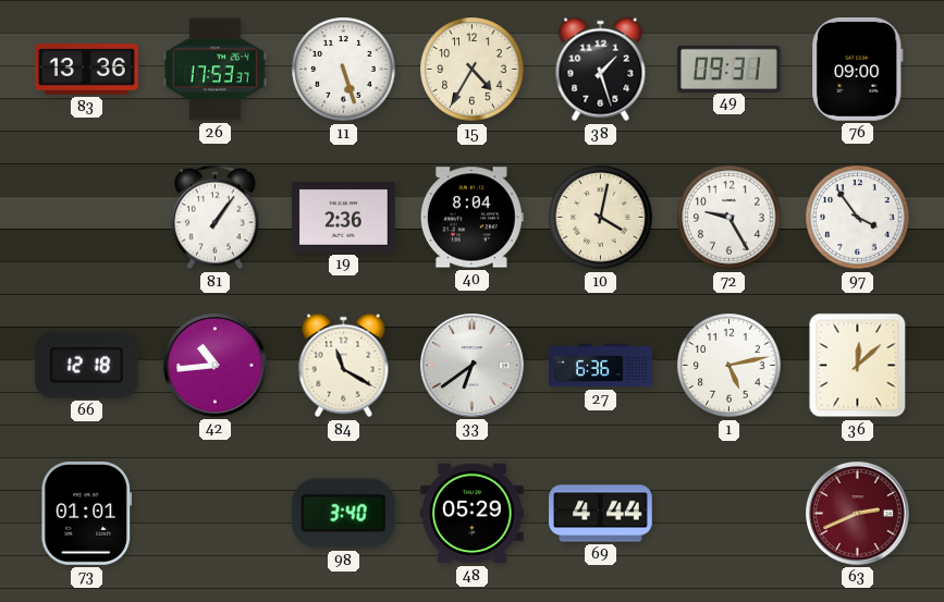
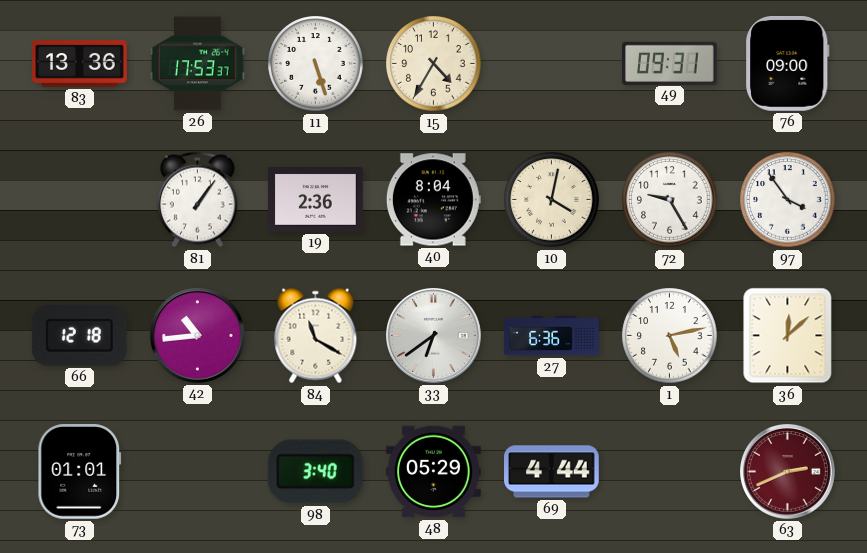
38: 1:27 -> none
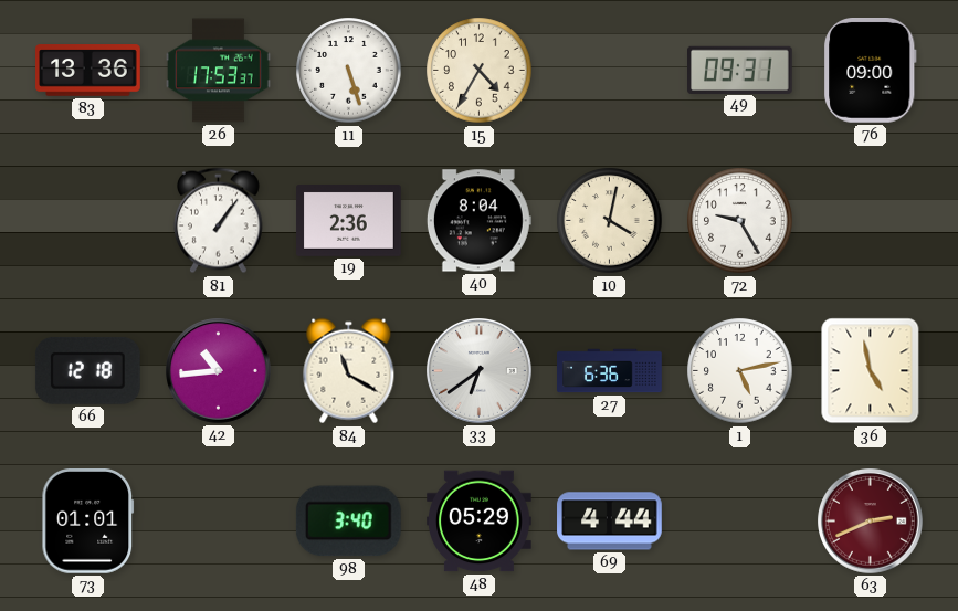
97: 3:54 -> none
36: 12:08 -> 4:58
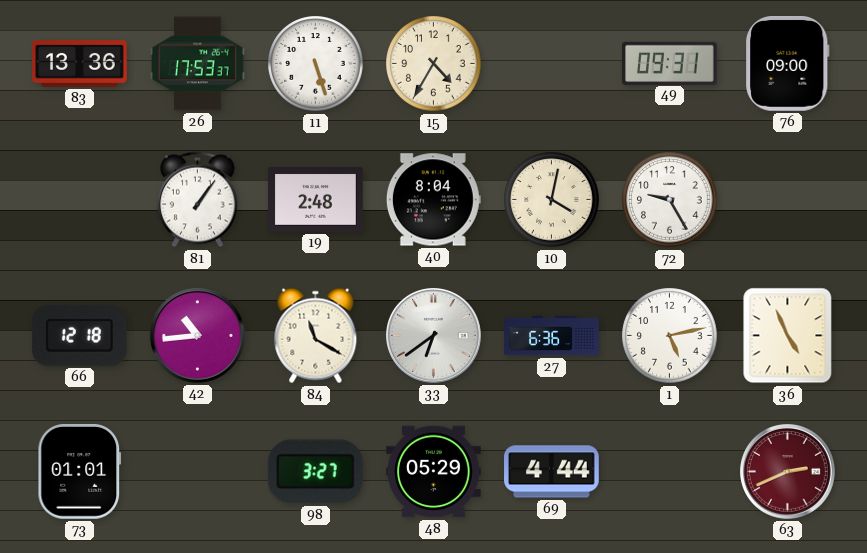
19: 2:36 -> 2:48
36: 4:58 -> 4:56
98: 3:40 -> 3:27
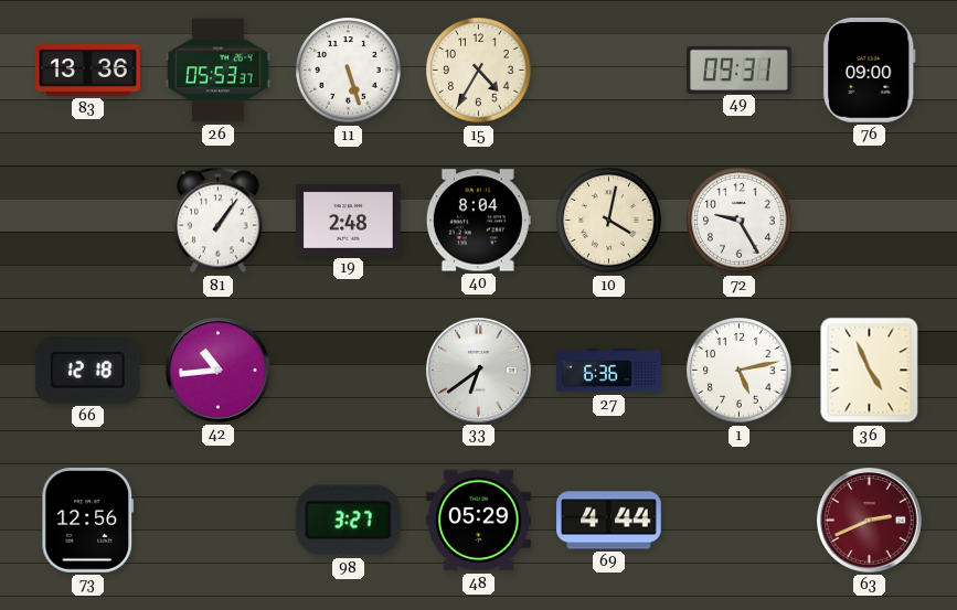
26: 17:53 -> 05:53
84: 11:20 -> none
73: 01:01 -> 12:56
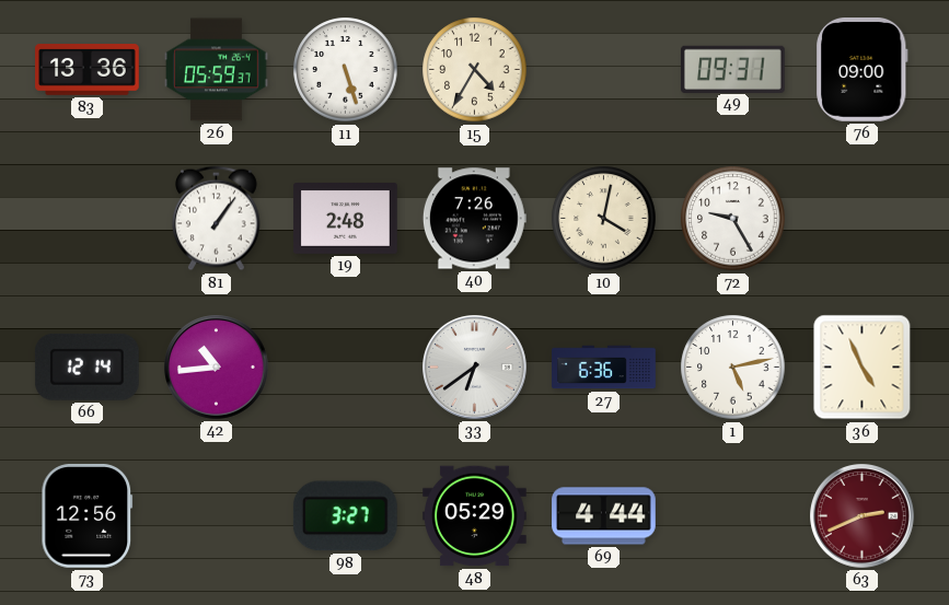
26: 05:53 -> 05:59
40: 8:04 -> 7:26
66: 12:18 -> 12:14
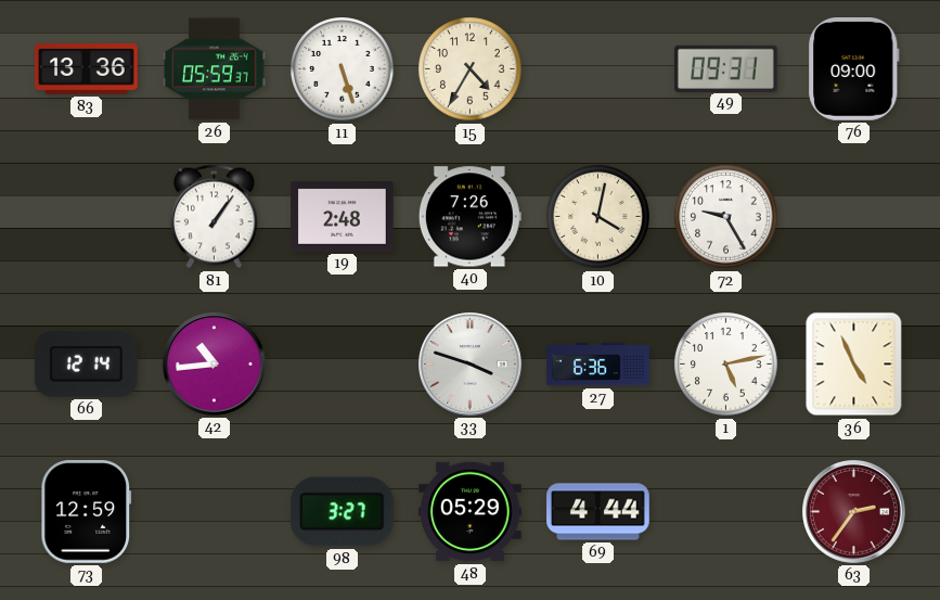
33: 6:39 -> 3:48
73: 12:56 -> 12:59
63: 2:41 -> 2:36
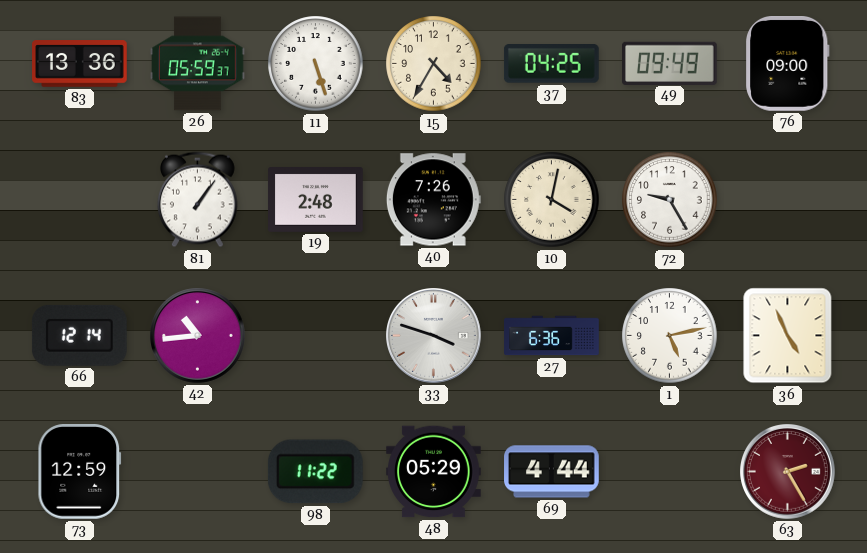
37: none -> 04:25
49: 09:31 -> 09:49
98: 3:27 -> 11:22
63: 2:36 -> 2:25
